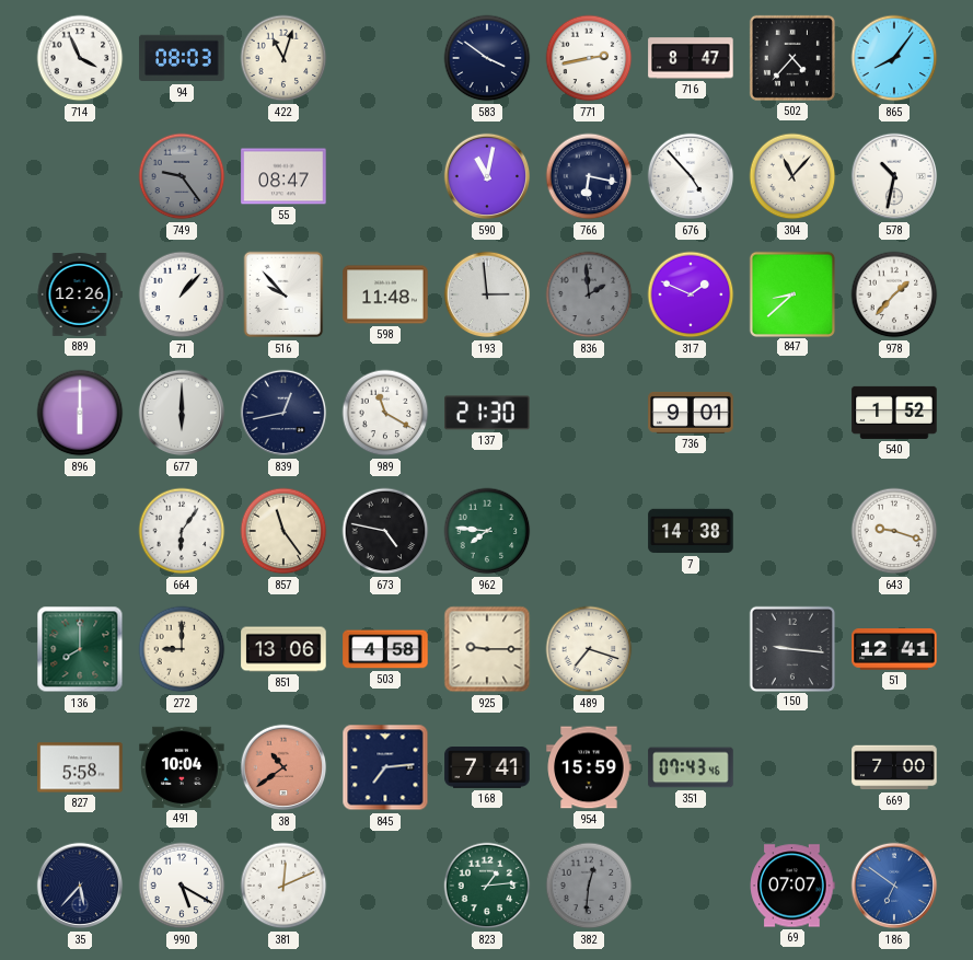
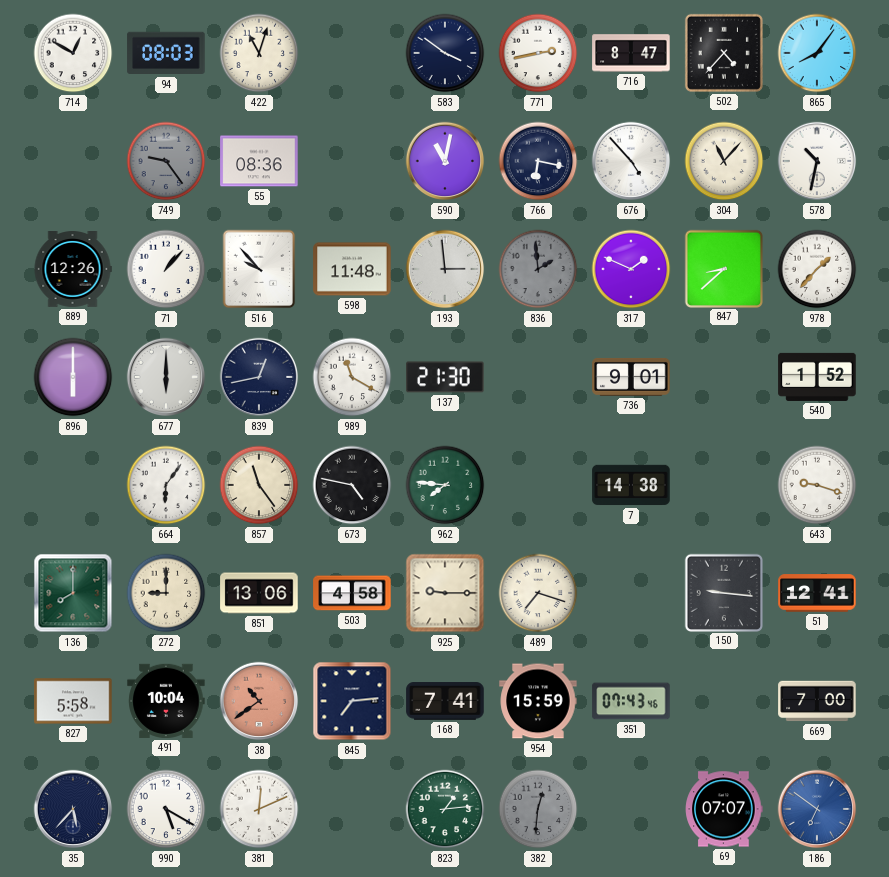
714: 3:56 -> 12:50
55: 08:47 -> 08:36
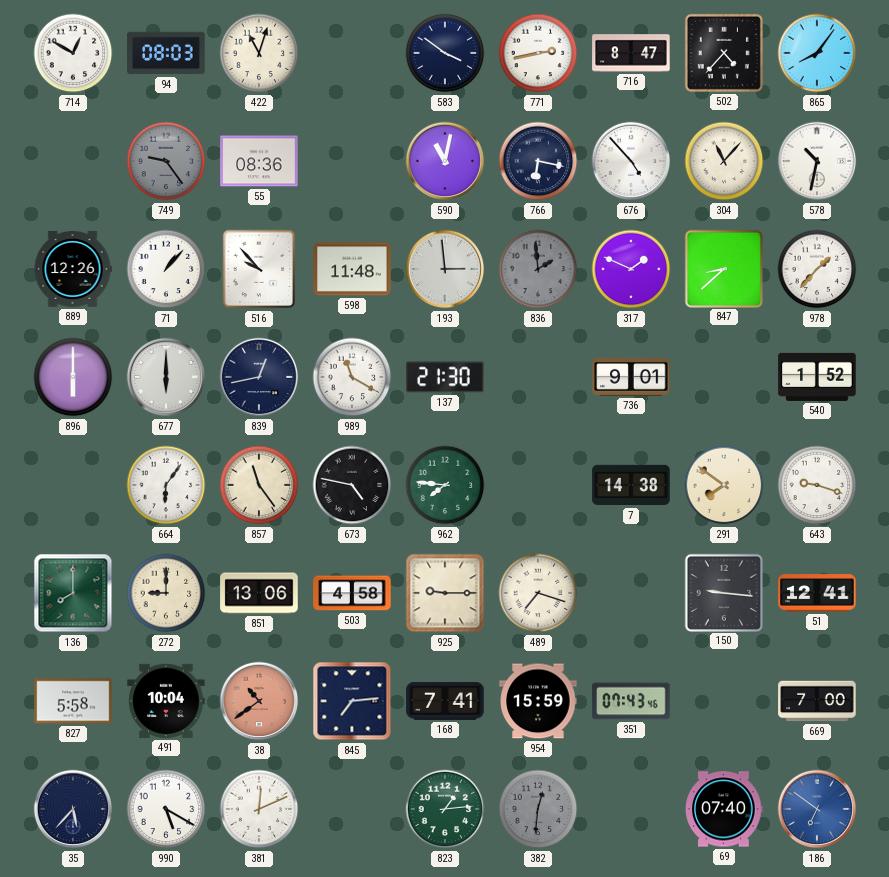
291: none -> 7:51
69: 07:07 -> 07:40
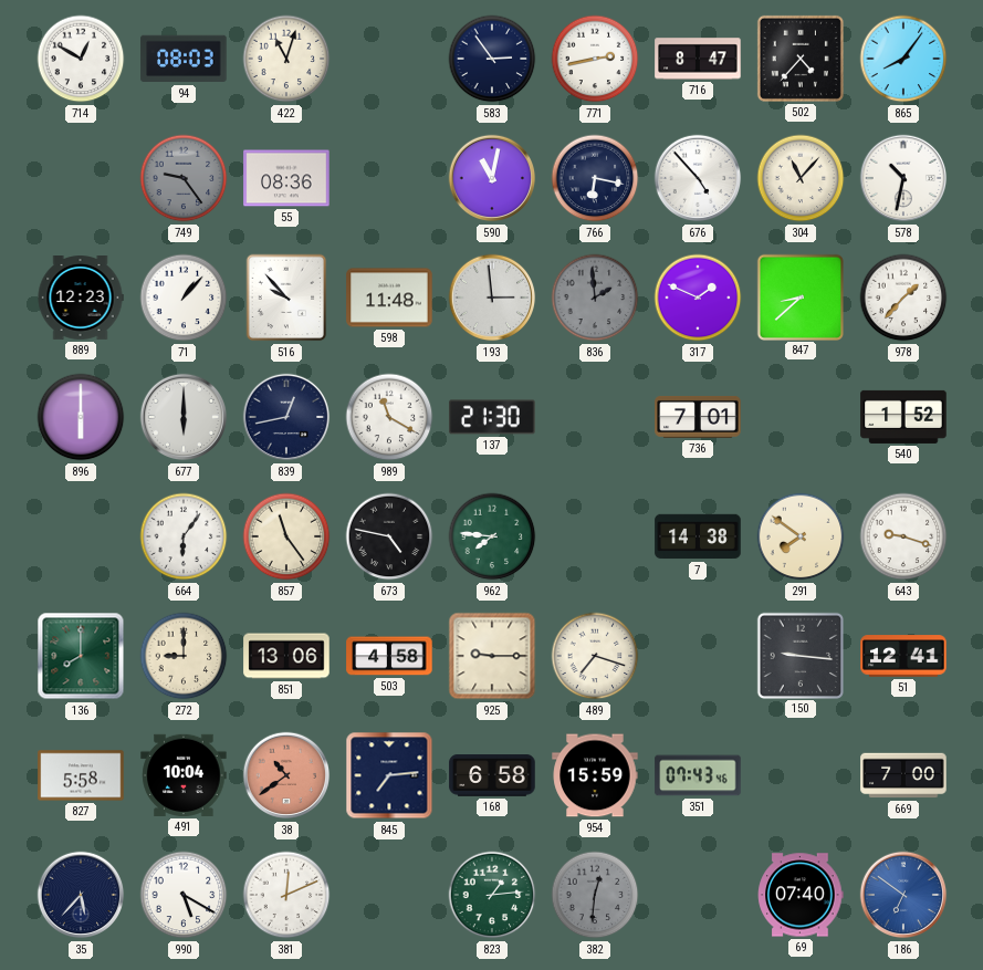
583: 3:51 -> 2:54
889: 12:26 -> 12:23
736: 9:01 -> 7:01
168: 7:41 -> 6:58
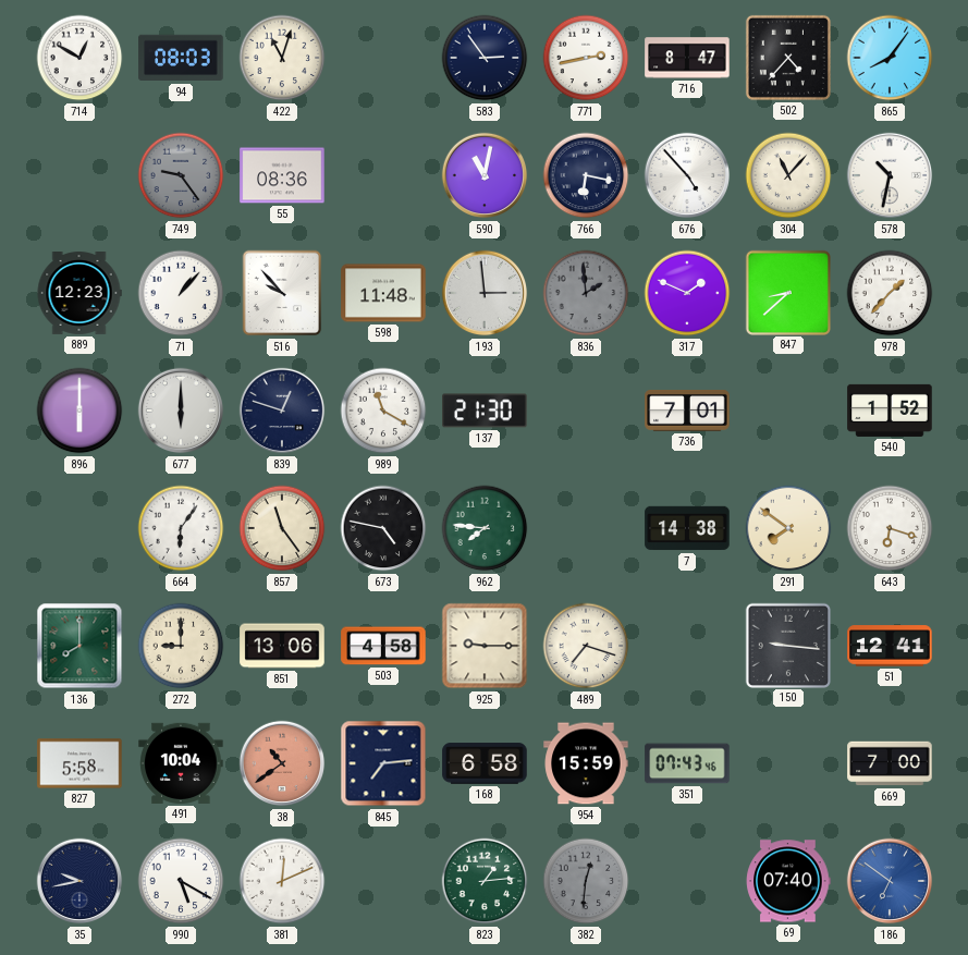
839: 12:43 -> 12:48
643: 9:18 -> 6:18
35: 5:37 -> 9:43
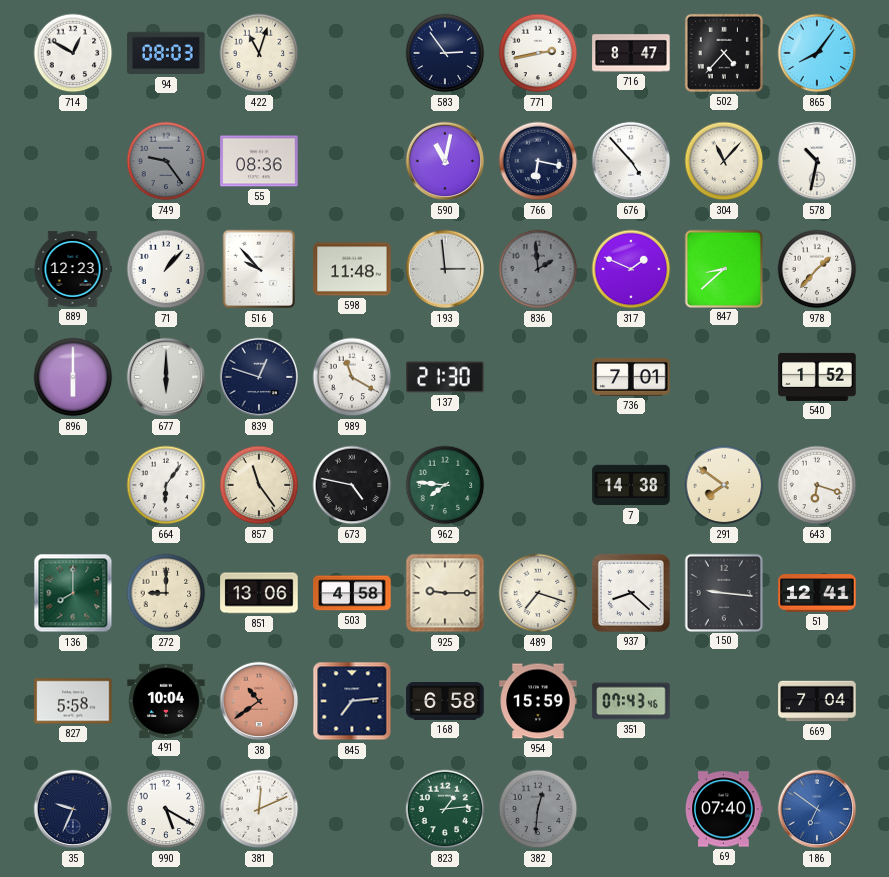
937: none -> 8:22
669: 7:00 -> 7:04
35: 9:43 -> 9:34
